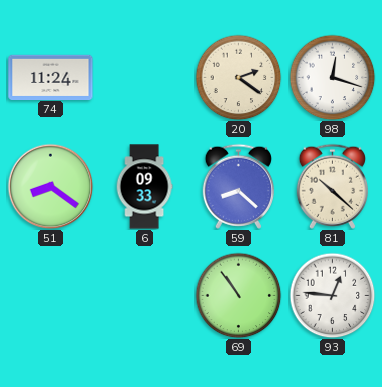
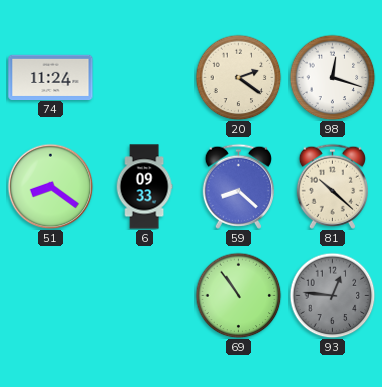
93 dial: white -> grey
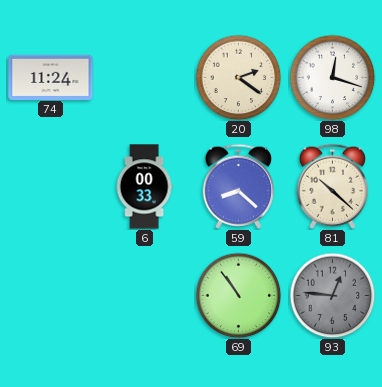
51: 8:21 -> none
6: 09:33 -> 00:33
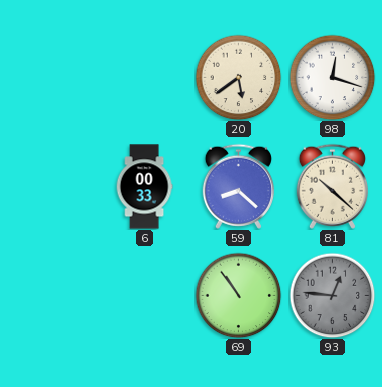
74: 11:24 -> none
20: 2:21 -> 5:39
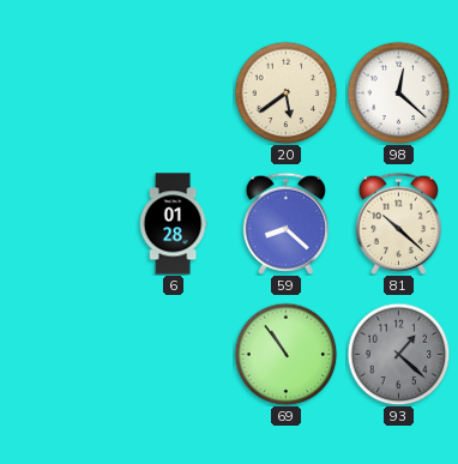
98: 12:18 -> 12:22
6: 00:33 -> 01:28
93: 12:46 -> 1:22
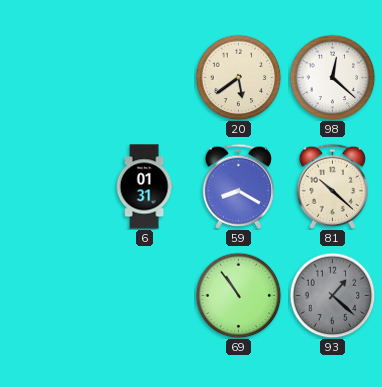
6: 01:28 -> 01:31
59: 8:22 -> 8:20
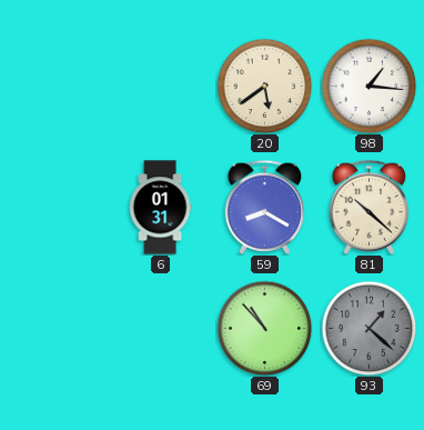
98: 12:22 -> 1:16
69: 10:54 -> 10:53
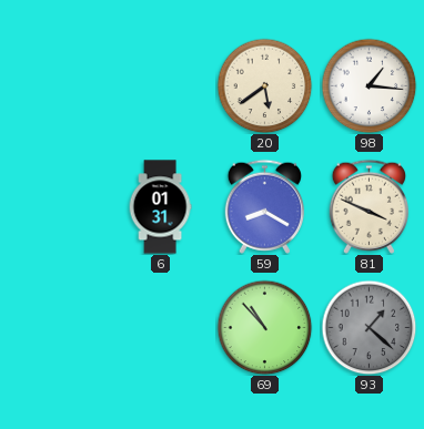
81: 10:22 -> 3:49
